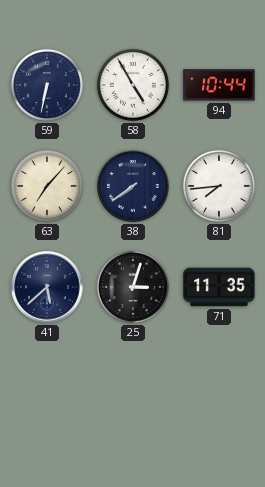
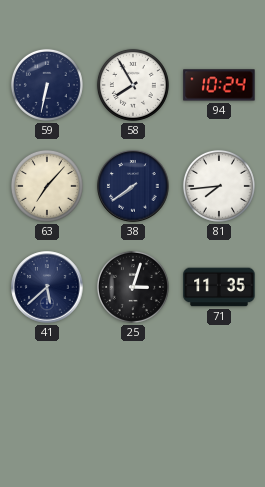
58: 4:55 -> 7:55
94: 10:44 -> 10:24
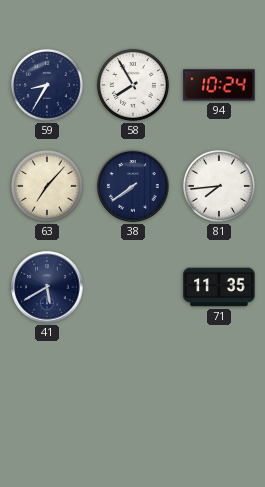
59: 6:32 -> 8:35
41: 5:38 -> 5:40
25: 3:03 -> none
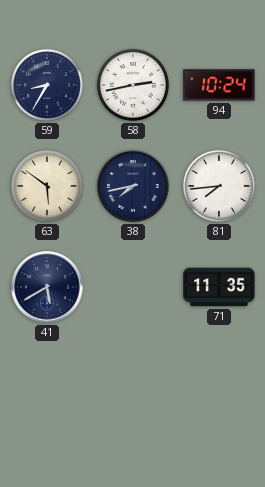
58: 7:55 -> 2:43
63: 7:07 -> 5:51
38: 7:39 -> 7:43
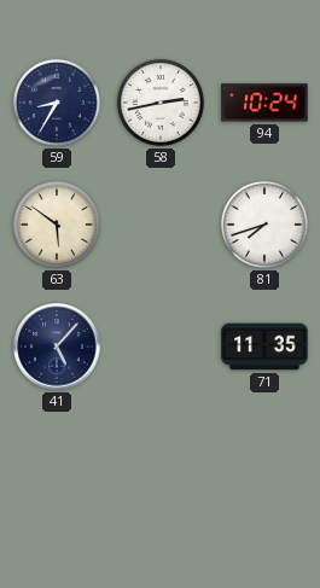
38: 7:43 -> none
81: 7:44 -> 7:42
41: 5:40 -> 5:07
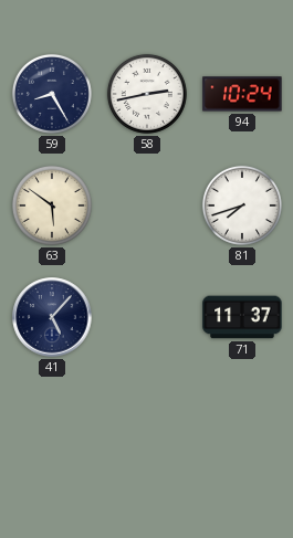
59: 8:35 -> 8:25
71: 11:35 -> 11:37
